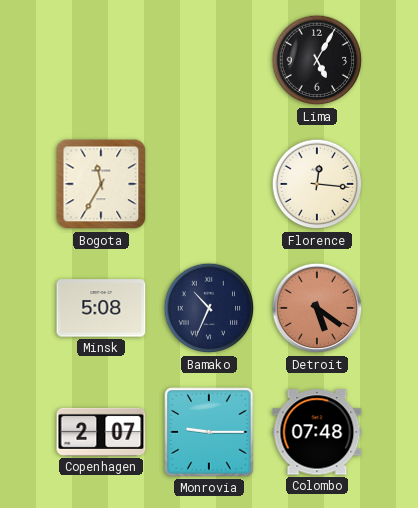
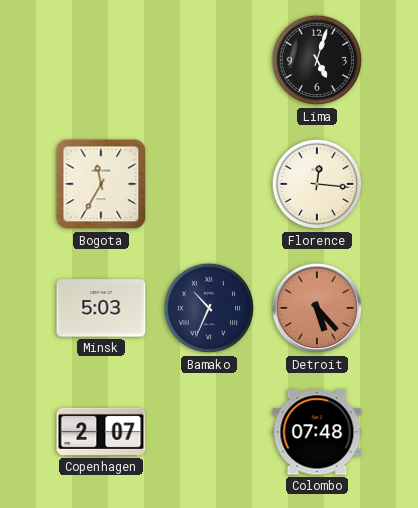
Lima: 5:05 -> 5:03
Minsk: 5:08 -> 5:03
Detroit: 5:21 -> 5:23
Monrovia: 9:15 -> none
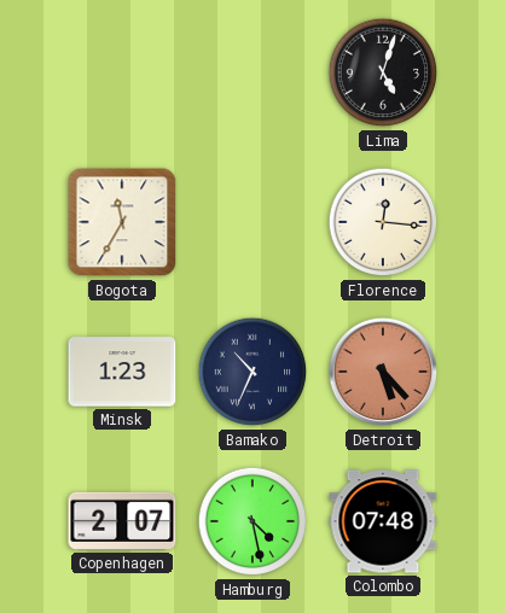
Minsk: 5:03 -> 1:23
Hamburg: none -> 4:28
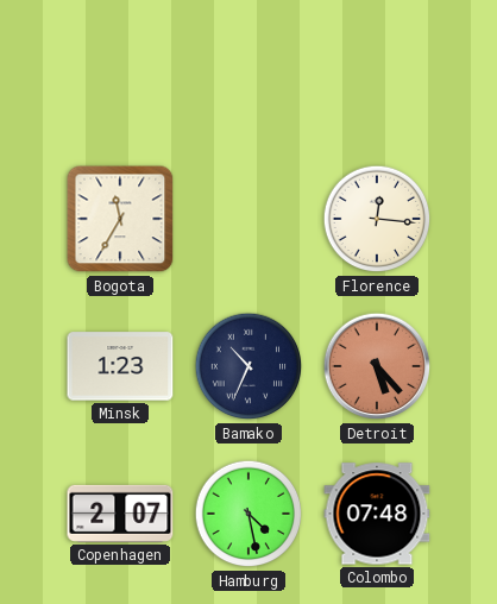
Lima: 5:03 -> none
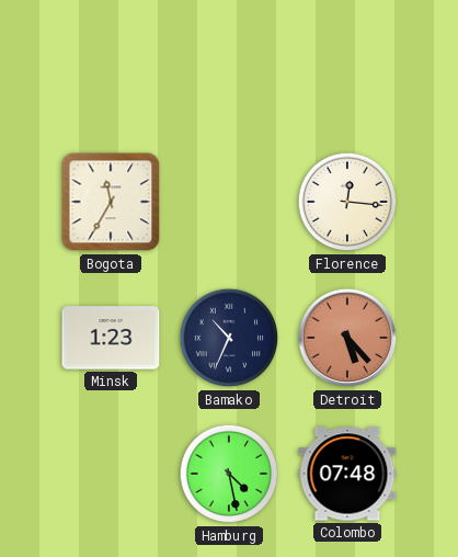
Copenhagen: 2:07 -> none
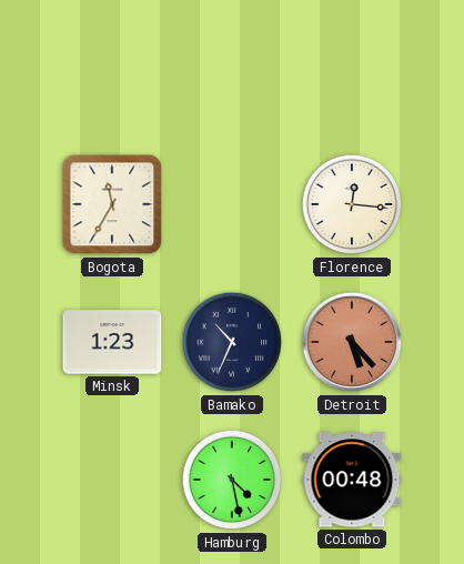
Colombo: 07:48 -> 00:48
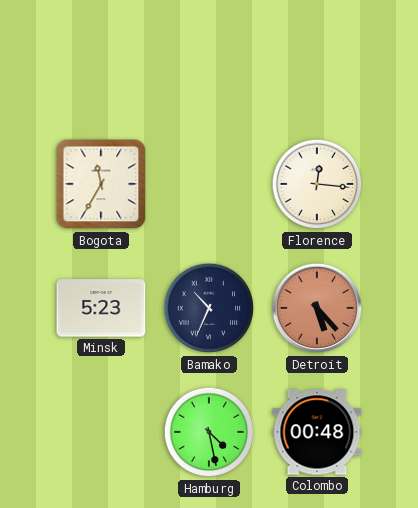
Minsk: 1:23 -> 5:23
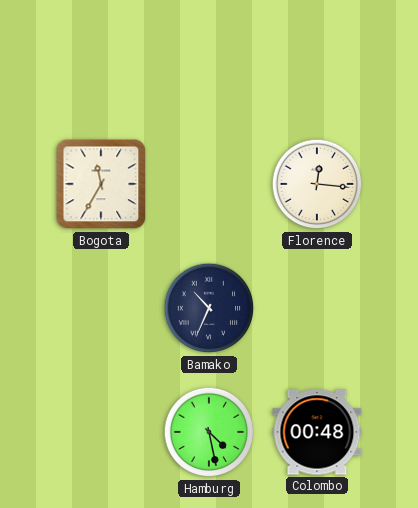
Minsk: 5:23 -> none
Detroit: 5:23 -> none
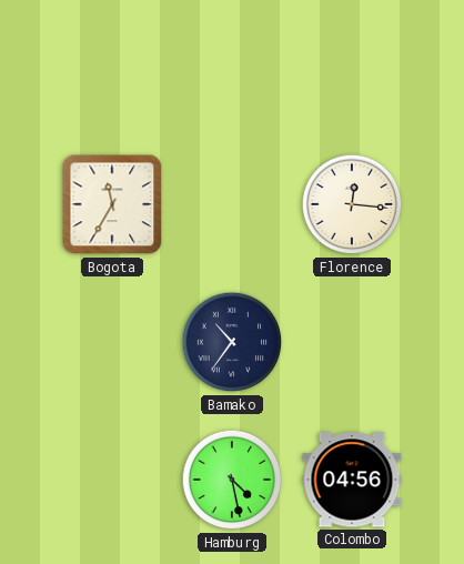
Bamako: 10:34 -> 10:36
Colombo: 00:48 -> 04:56
